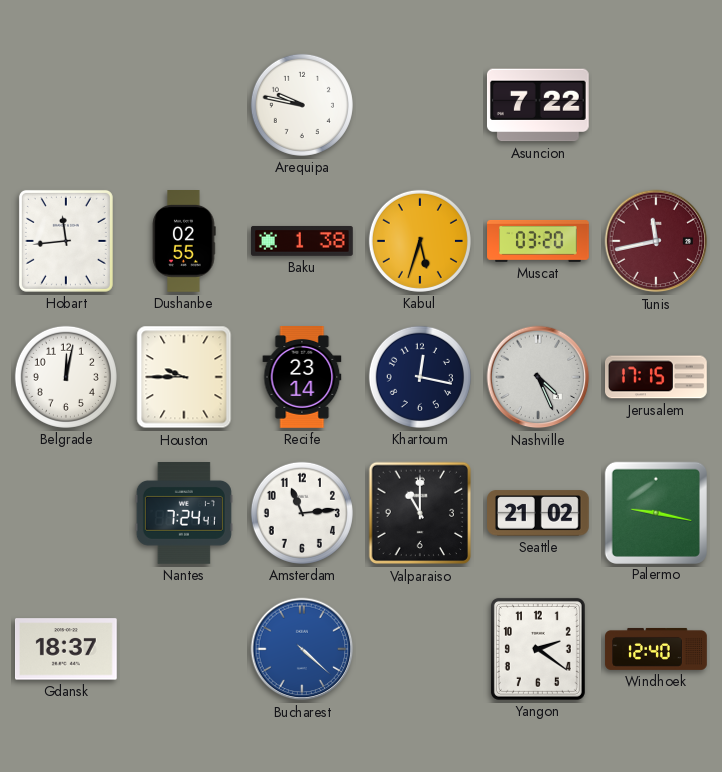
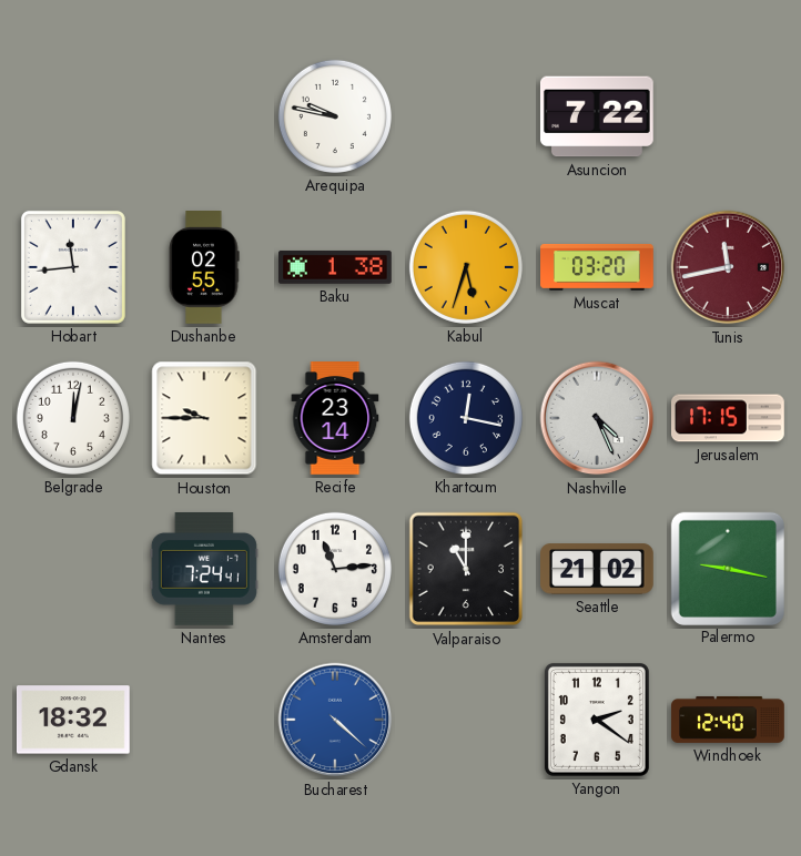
Gdansk: 18:37 -> 18:32
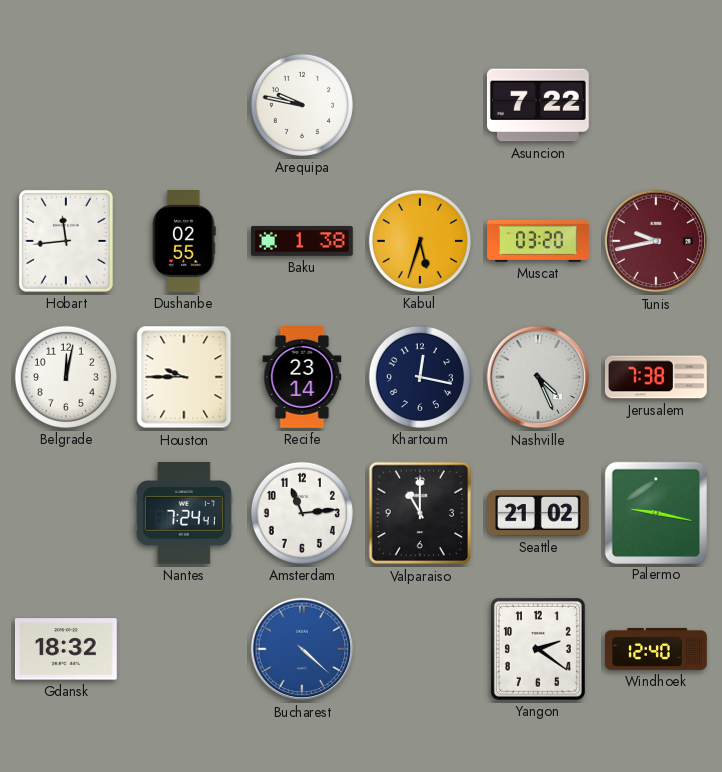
Tunis: 11:43 -> 9:43
Jerusalem: 17:15 -> 7:38
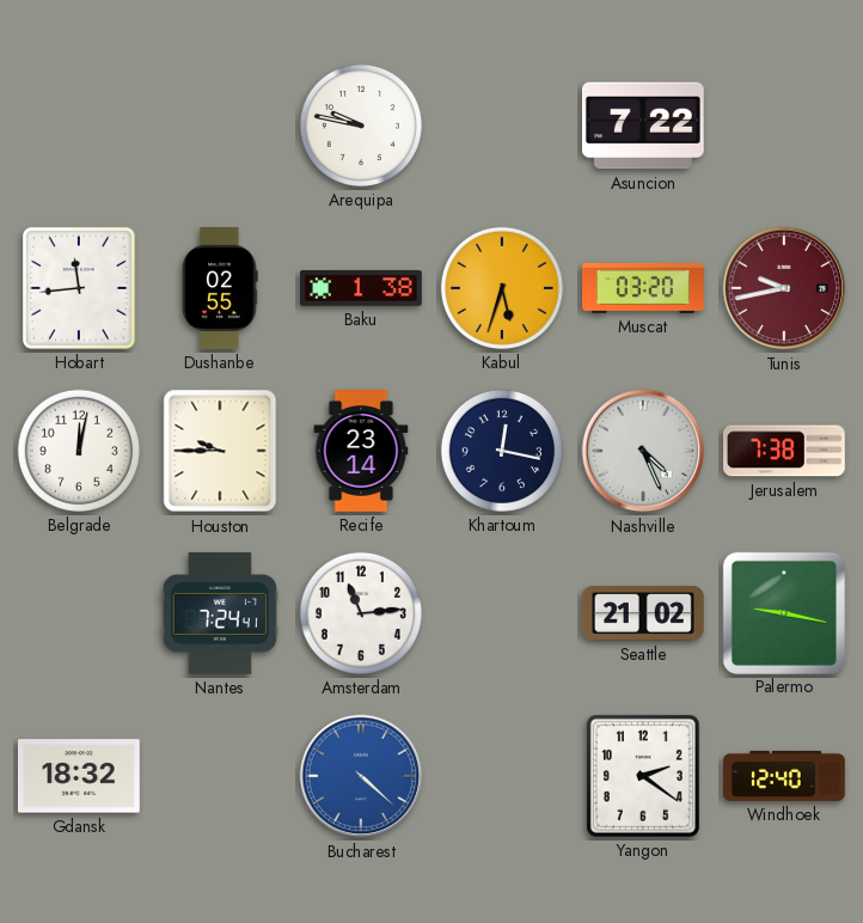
Valparaiso: 11:00 -> none
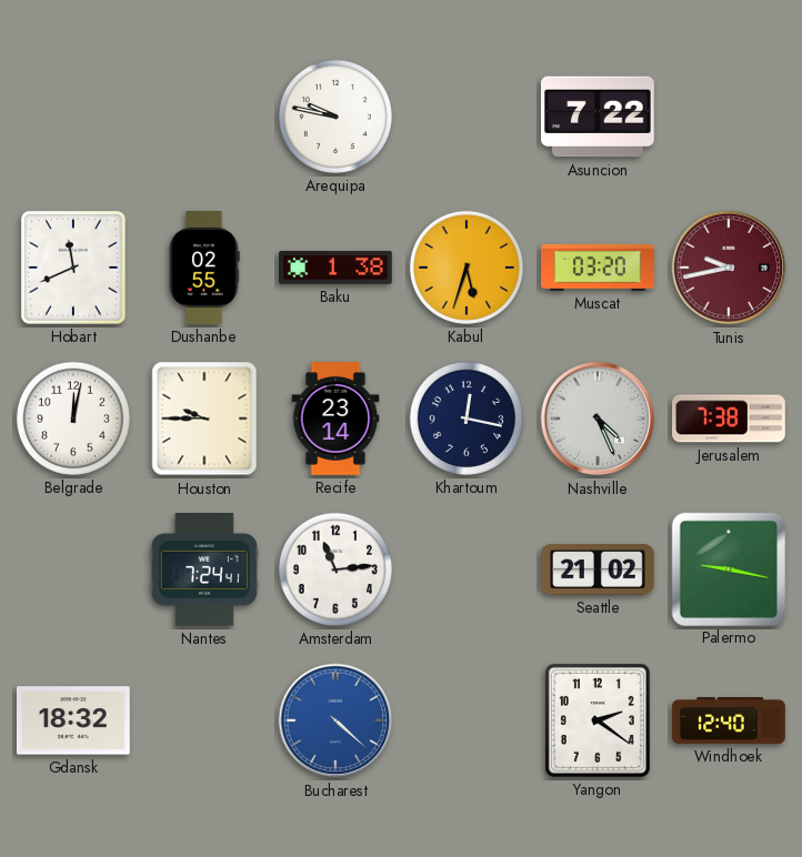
Hobart: 11:44 -> 11:41
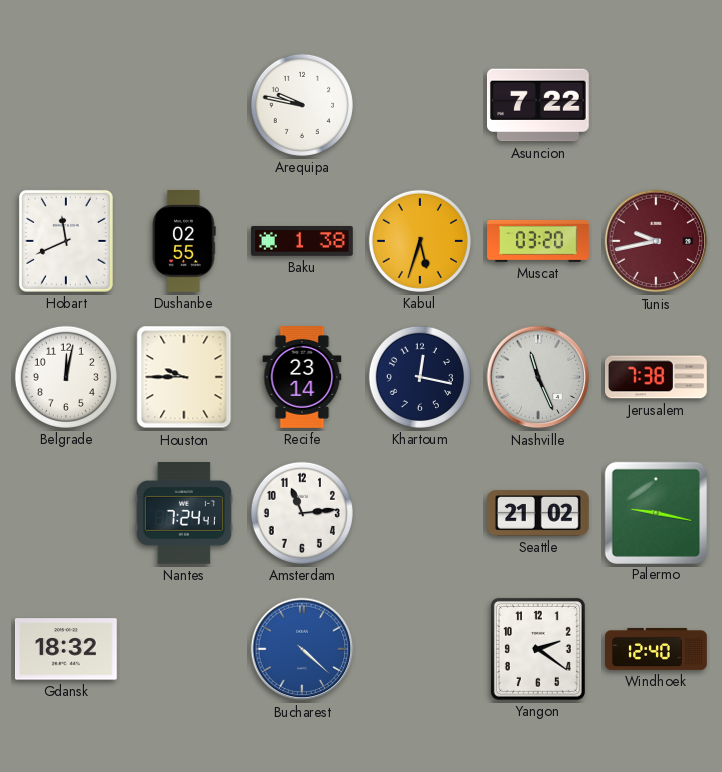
Nashville: 4:26 -> 11:26
